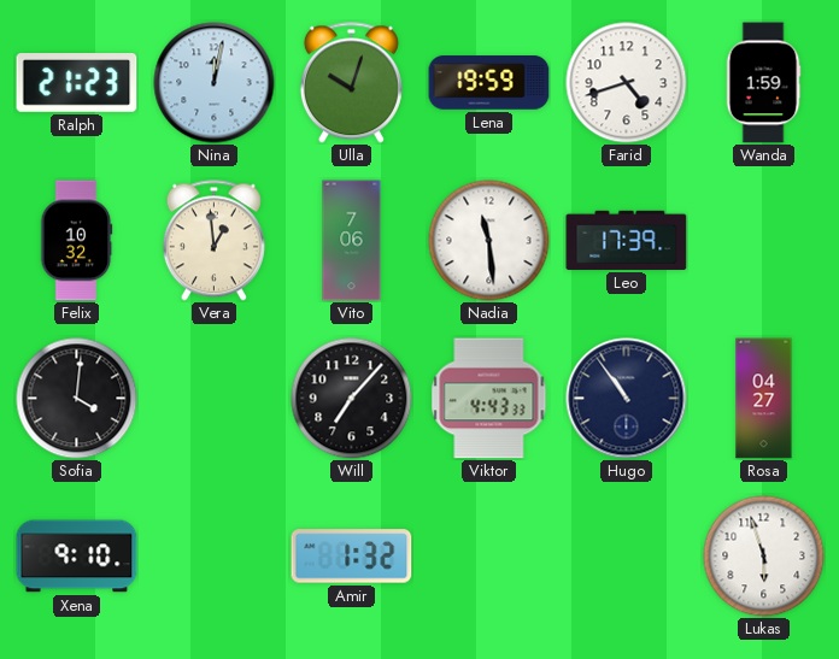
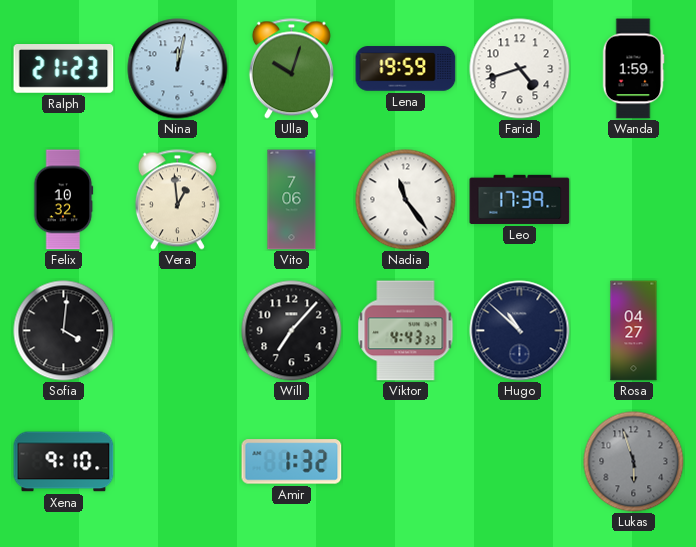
Nadia: 11:29 -> 11:24
Hugo: 10:54 -> 10:52
Lukas dial: white -> grey
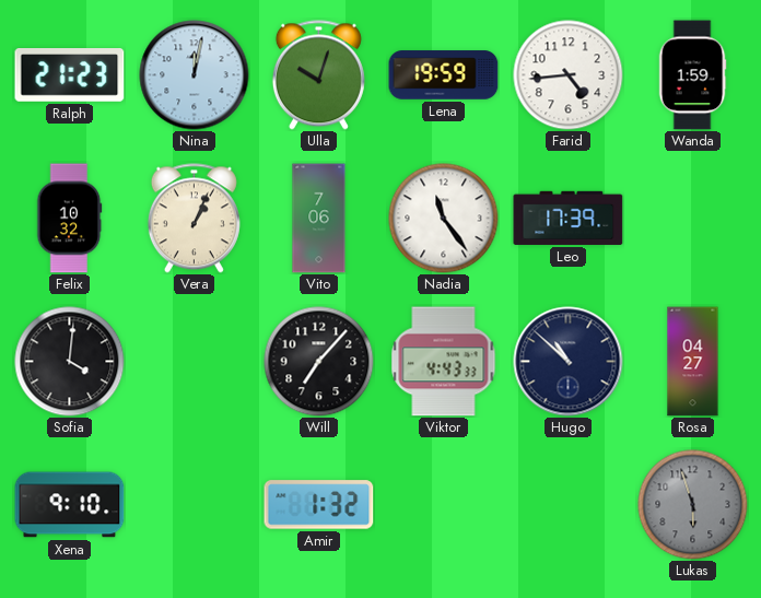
Farid: 4:42 -> 4:44
Vera: 12:59 -> 1:04
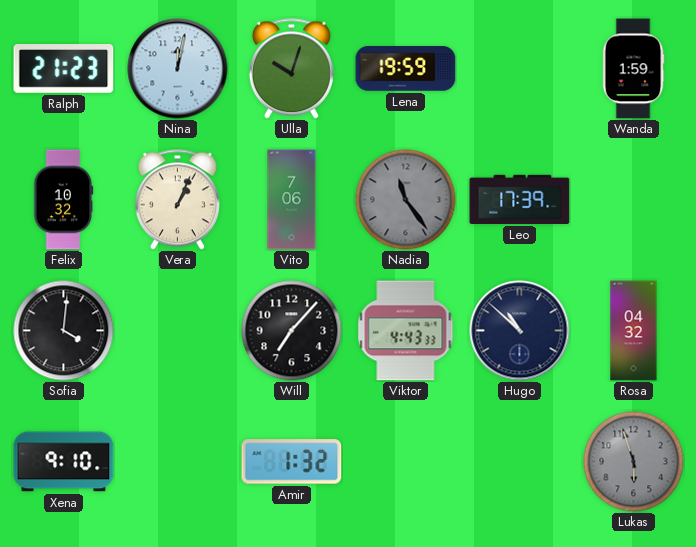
Farid: 4:44 -> none
Nadia dial: white -> grey
Rosa: 04:27 -> 04:32
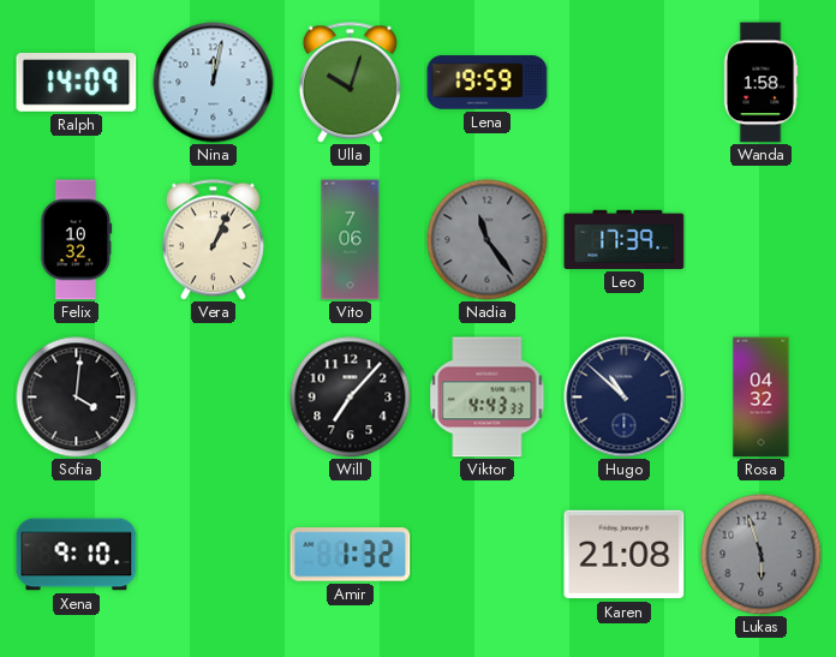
Ralph: 21:23 -> 14:09
Wanda: 1:59 -> 1:58
Karen: none -> 21:08
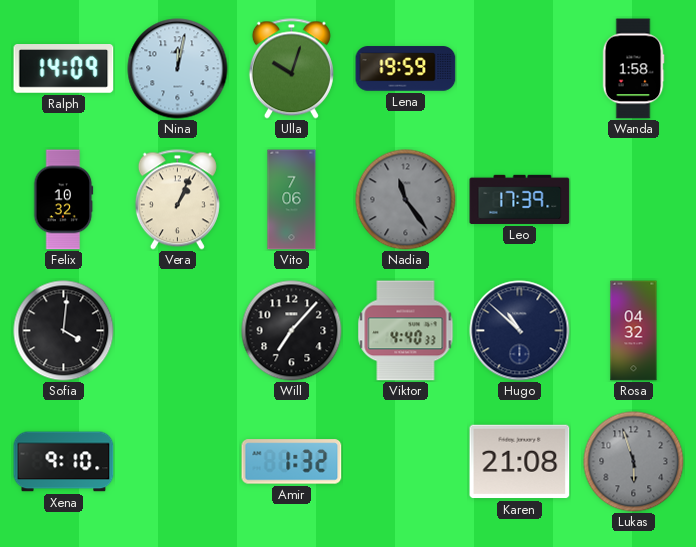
Viktor: 4:43 -> 4:40
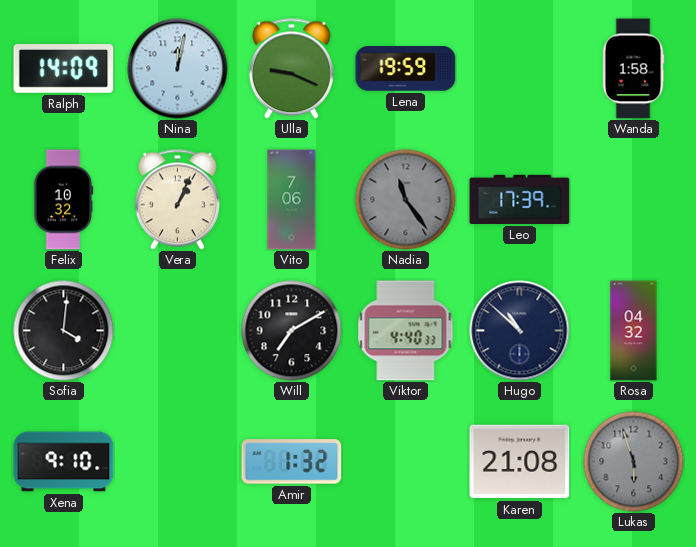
Ulla: 10:03 -> 9:19
Will: 7:07 -> 7:10
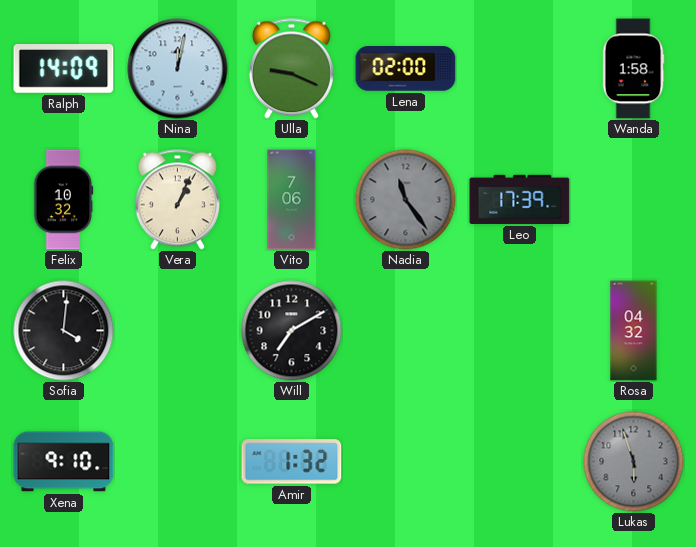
Lena: 19:59 -> 02:00
Viktor: 4:40 -> none
Hugo: 10:52 -> none
Karen: 21:08 -> none
